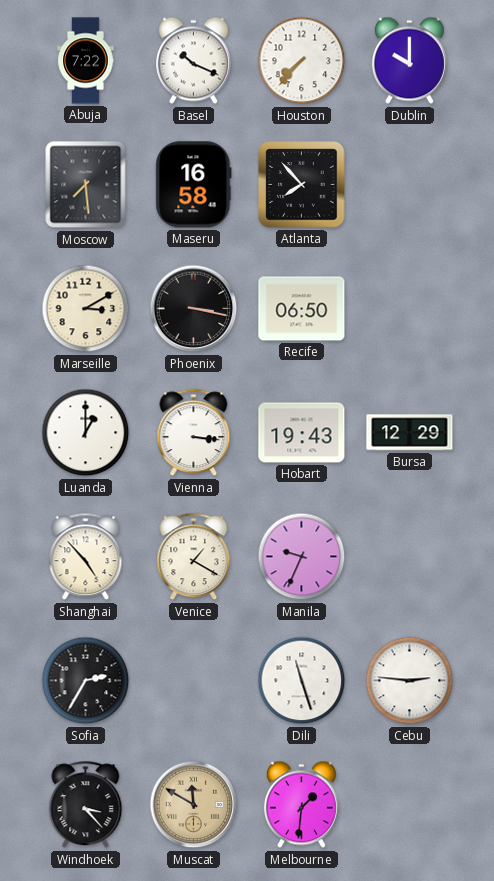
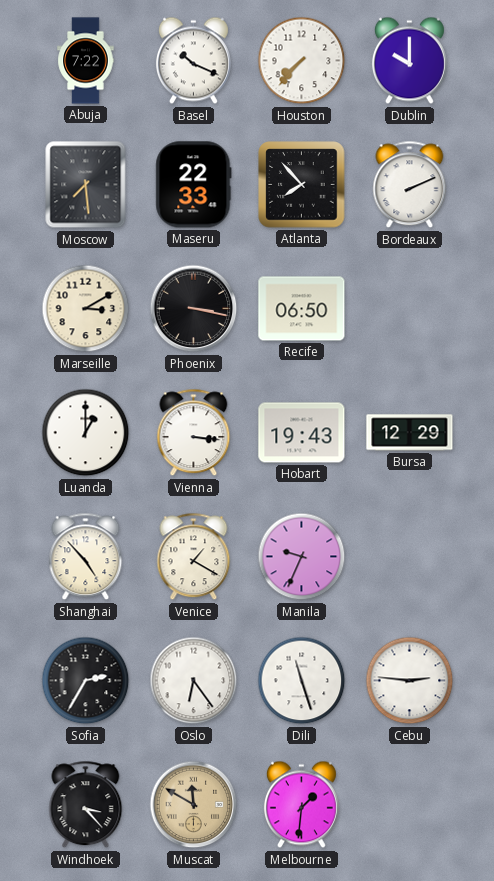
Maseru: 16:58 -> 22:33
Bordeaux: none -> 2:11
Oslo: none -> 6:24
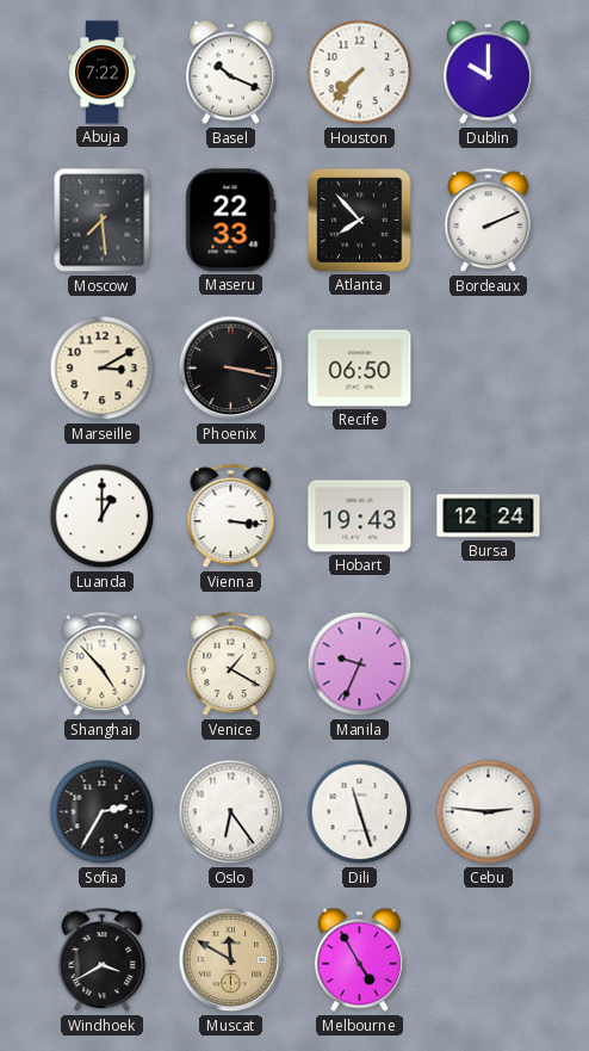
Bursa: 12:29 -> 12:24
Windhoek: 3:23 -> 3:40
Melbourne: 1:31 -> 4:55
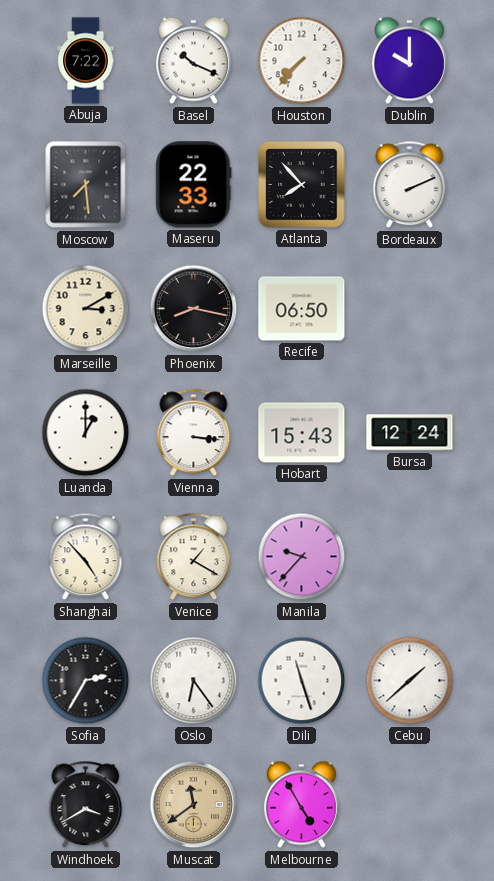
Phoenix: 3:17 -> 8:17
Hobart: 19:43 -> 15:43
Manila: 9:34 -> 9:37
Cebu: 2:46 -> 1:38
Muscat: 11:50 -> 11:39
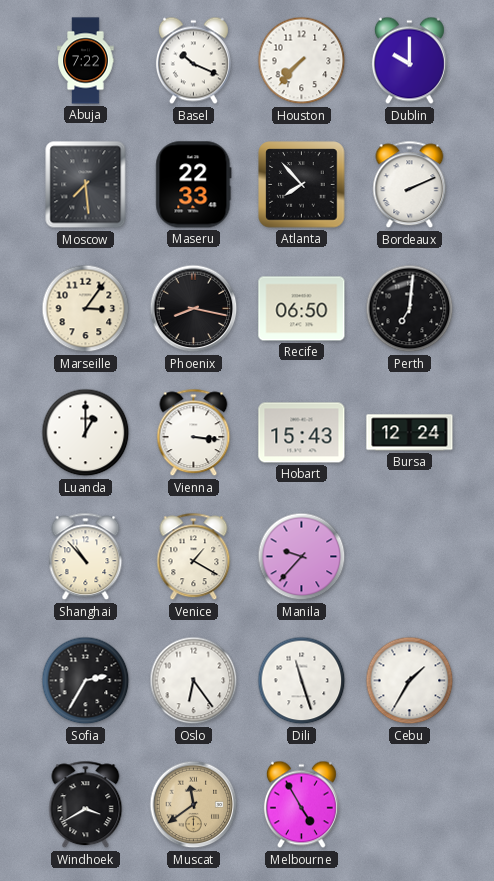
Marseille: 3:10 -> 3:06
Perth: none -> 7:01
Shanghai: 4:53 -> 10:53
Cebu: 1:38 -> 1:35
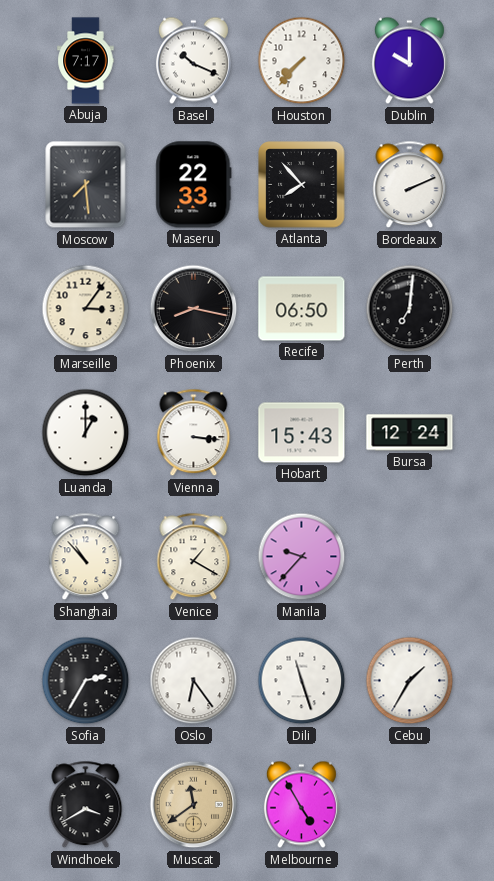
Abuja: 7:22 -> 7:17
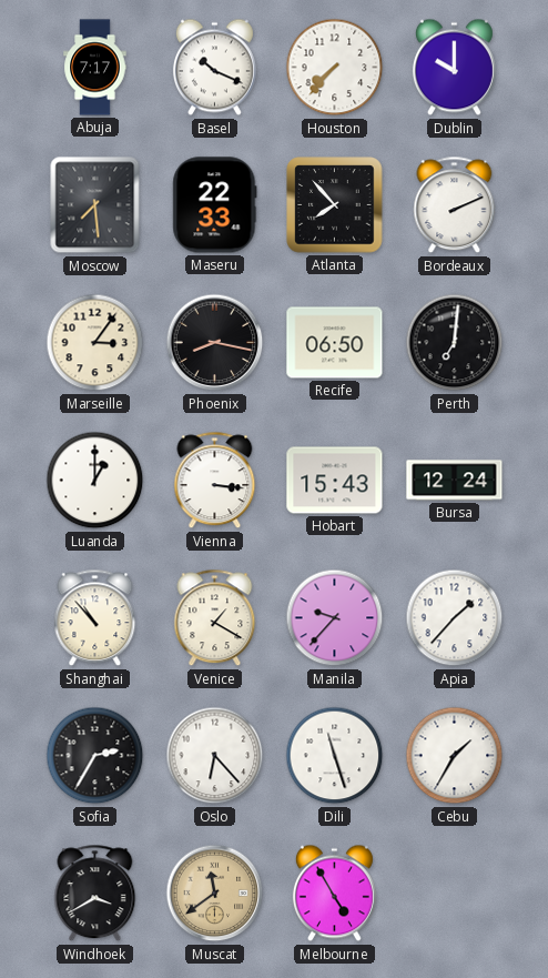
Apia: none -> 1:37
Oslo: 6:24 -> 6:23
